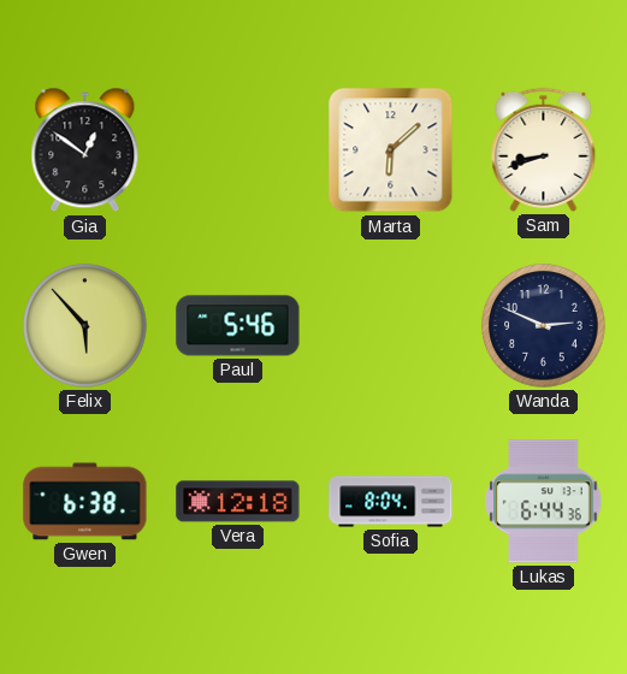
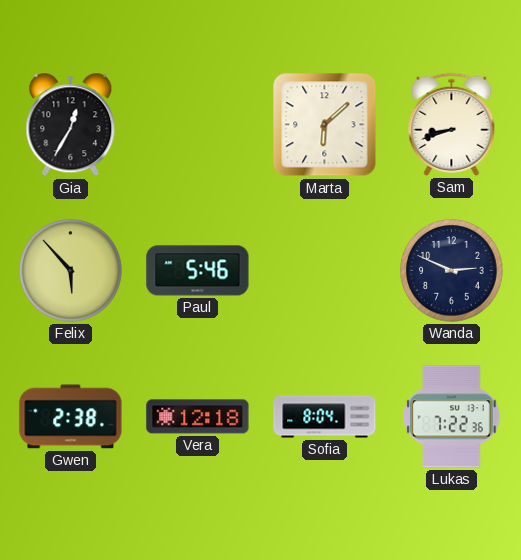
Gia: 12:51 -> 12:35
Gwen: 6:38 -> 2:38
Lukas: 6:44 -> 7:22
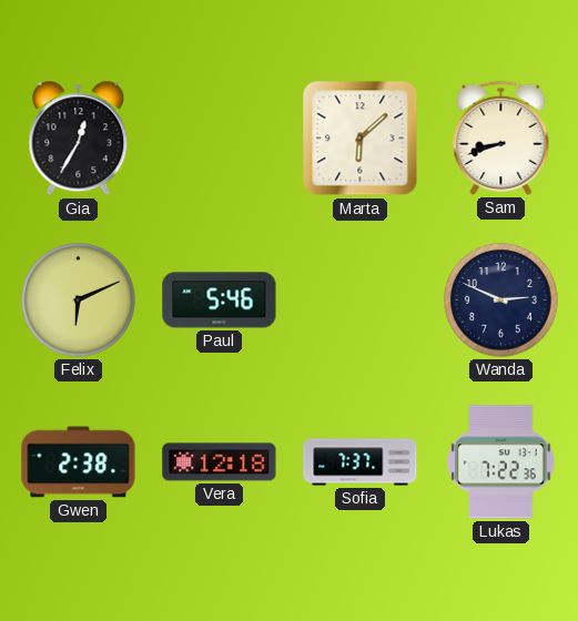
Felix: 5:53 -> 6:11
Sofia: 8:04 -> 7:37
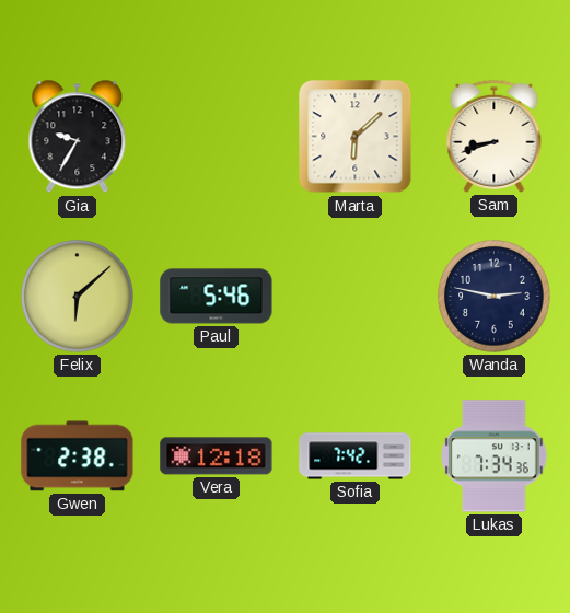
Gia: 12:35 -> 9:35
Felix: 6:11 -> 6:08
Wanda: 2:49 -> 2:47
Sofia: 7:37 -> 7:42
Lukas: 7:22 -> 7:34
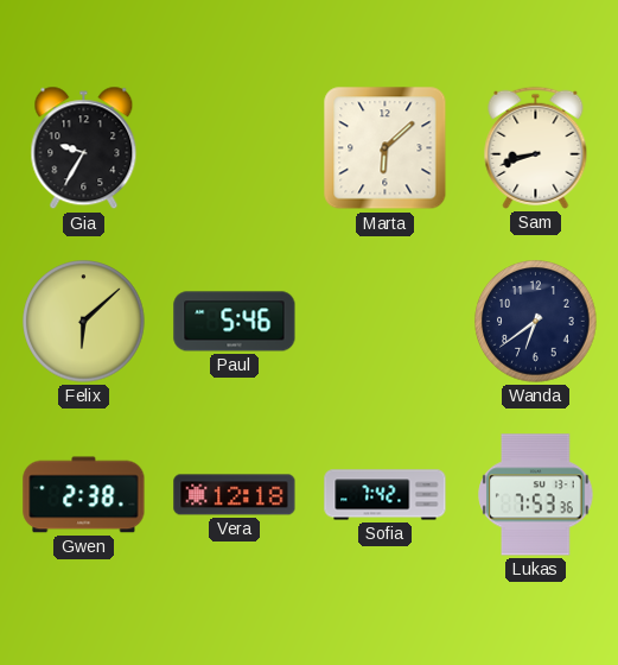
Wanda: 2:47 -> 6:39
Lukas: 7:34 -> 7:53
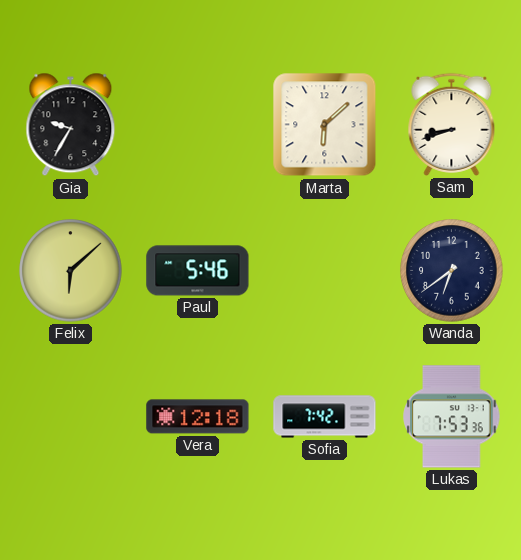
Gwen: 2:38 -> none
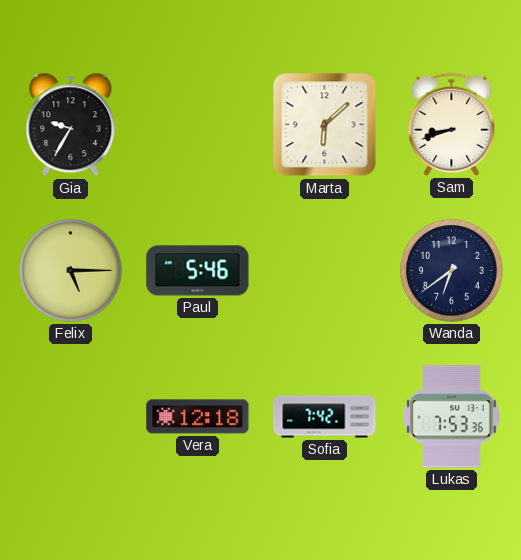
Felix: 6:08 -> 5:15
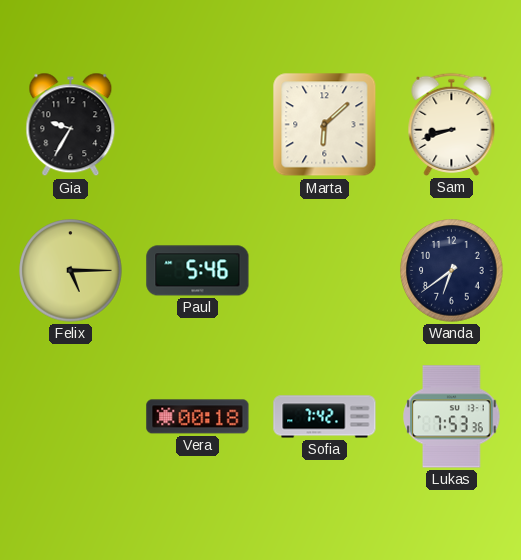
Vera: 12:18 -> 00:18
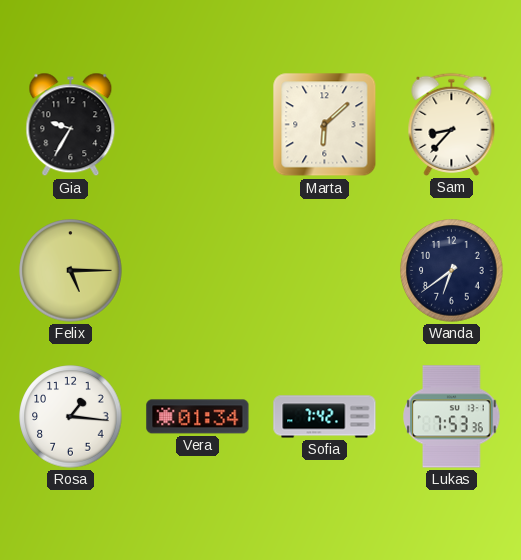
Sam: 8:42 -> 8:37
Paul: 5:46 -> none
Rosa: none -> 1:16
Vera: 00:18 -> 01:34
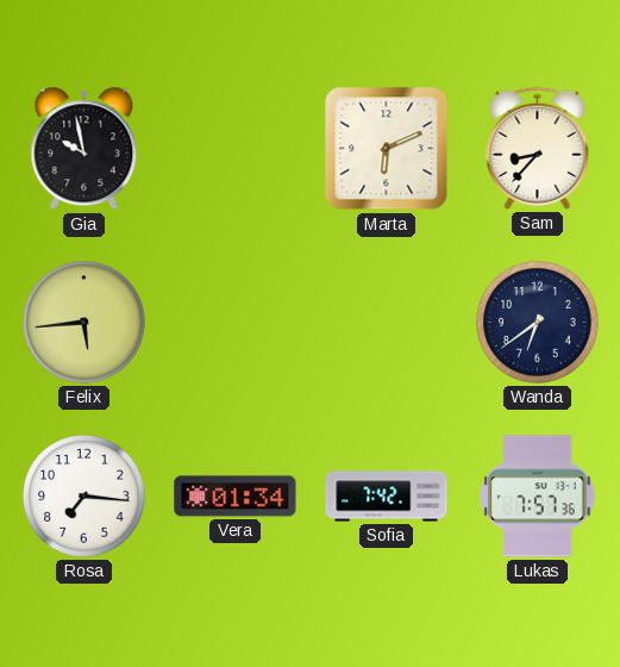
Gia: 9:35 -> 9:58
Marta: 6:08 -> 6:11
Felix: 5:15 -> 5:44
Rosa: 1:16 -> 7:16
Lukas: 7:53 -> 7:57
